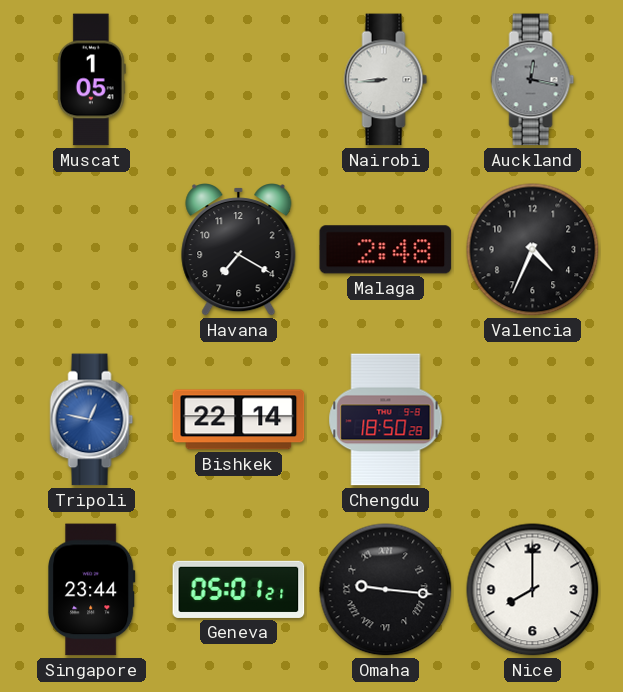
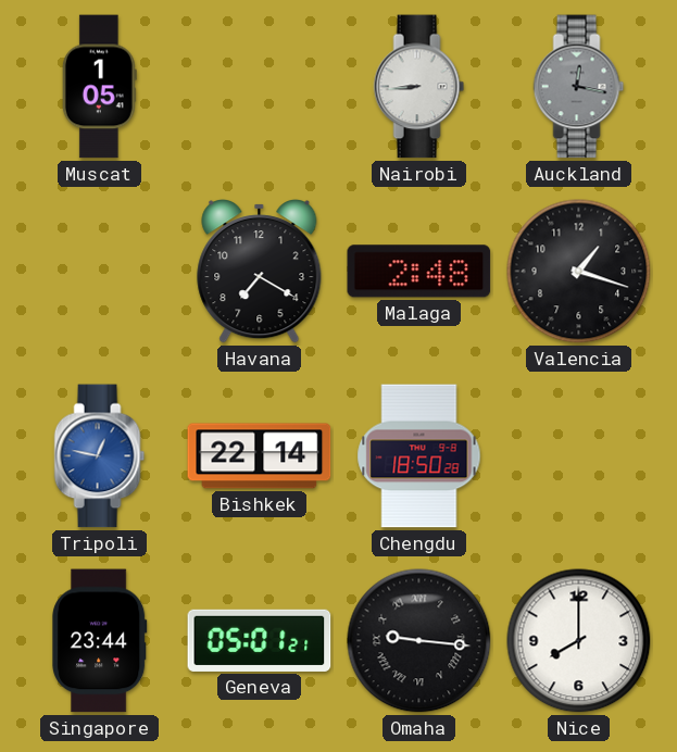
Valencia: 4:34 -> 1:18
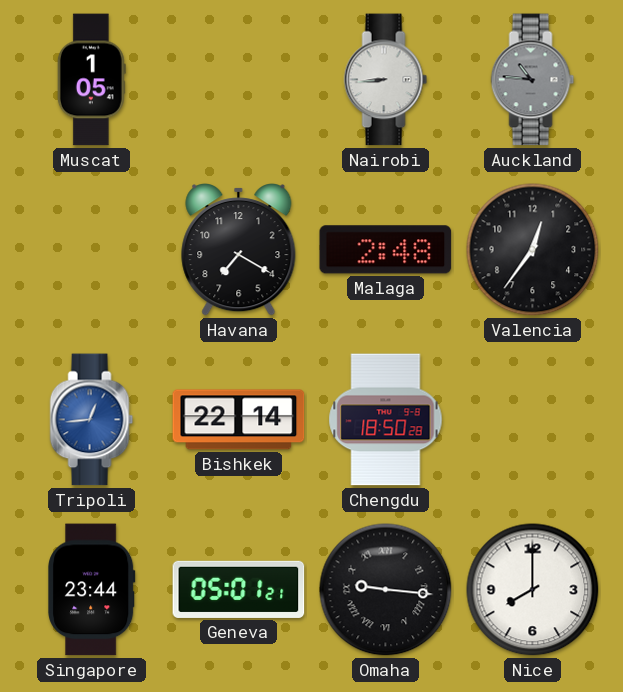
Auckland: 12:17 -> 10:46
Valencia: 1:18 -> 12:36
Tripoli: 12:47 -> 12:44
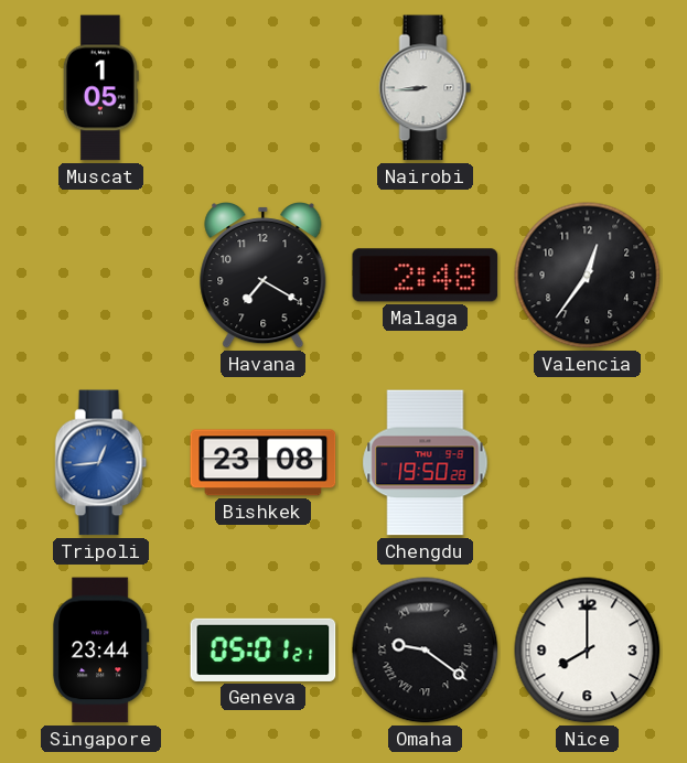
Auckland: 10:46 -> none
Bishkek: 22:14 -> 23:08
Chengdu: 18:50 -> 19:50
Omaha: 9:16 -> 9:21
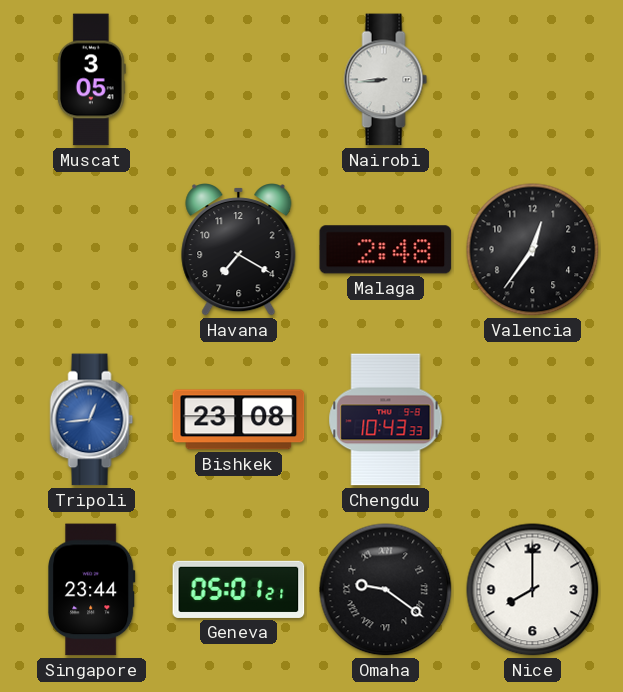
Muscat: 1:05 -> 3:05
Chengdu: 19:50 -> 10:43
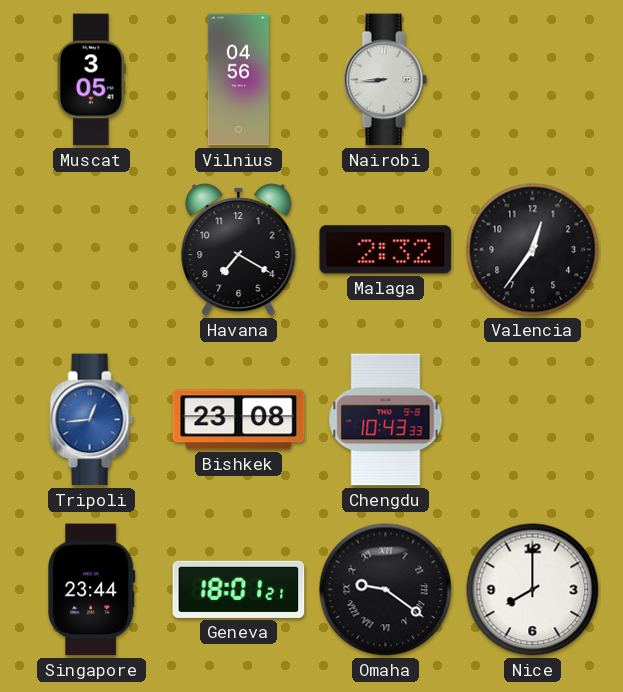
Vilnius: none -> 04:56
Malaga: 2:48 -> 2:32
Geneva: 05:01 -> 18:01
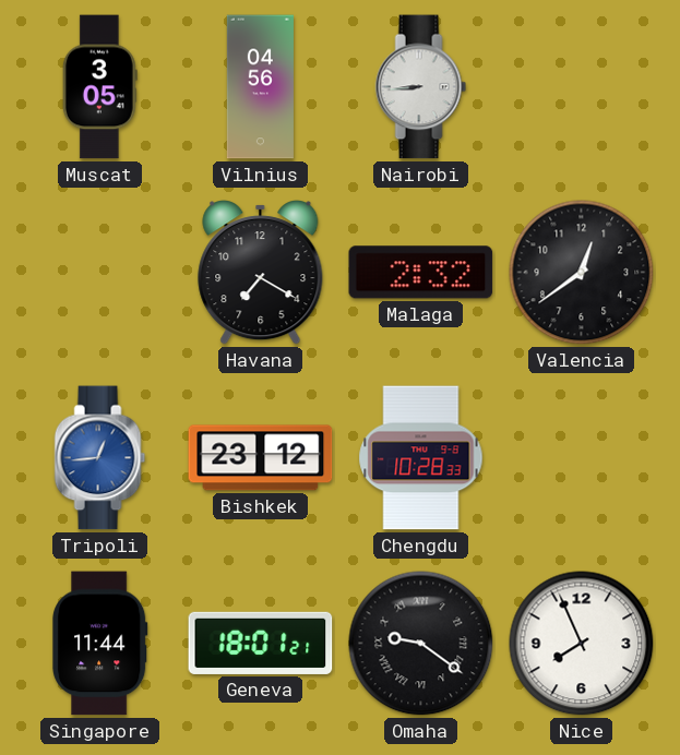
Valencia: 12:36 -> 12:39
Bishkek: 23:08 -> 23:12
Chengdu: 10:43 -> 10:28
Singapore: 23:44 -> 11:44
Nice: 8:00 -> 7:56
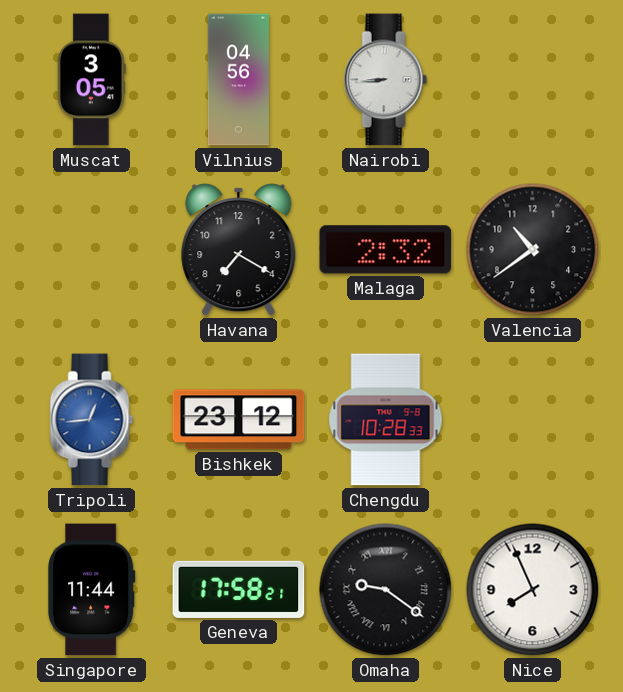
Valencia: 12:39 -> 10:39
Geneva: 18:01 -> 17:58
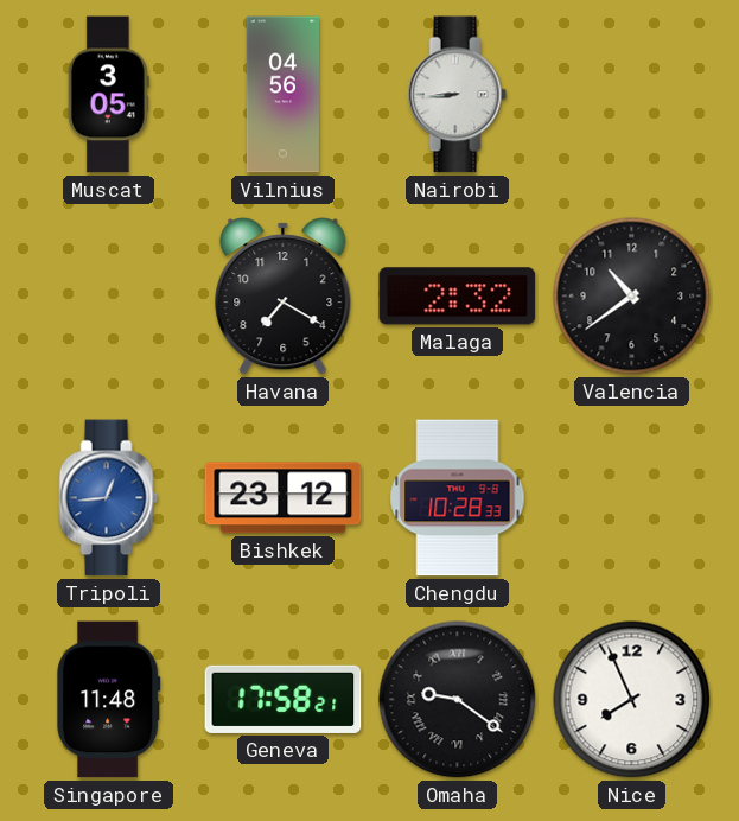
Singapore: 11:44 -> 11:48
